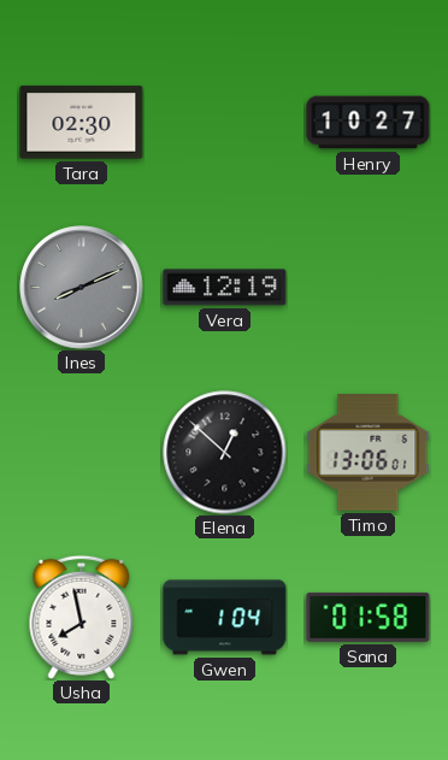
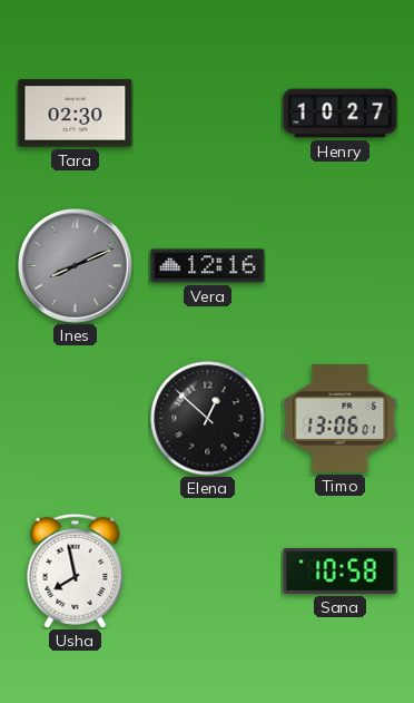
Vera: 12:19 -> 12:16
Gwen: 1:04 -> none
Sana: 01:58 -> 10:58
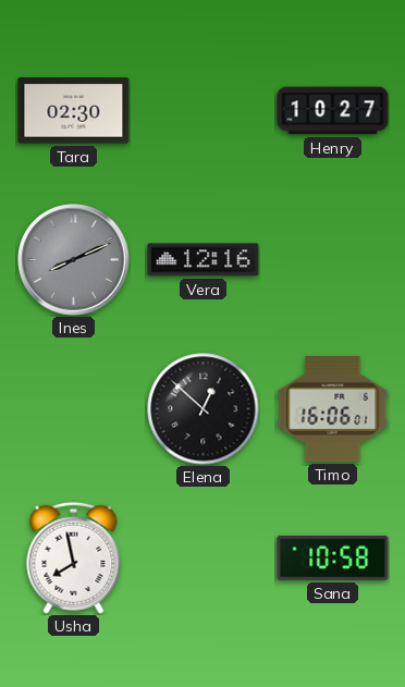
Timo: 13:06 -> 16:06
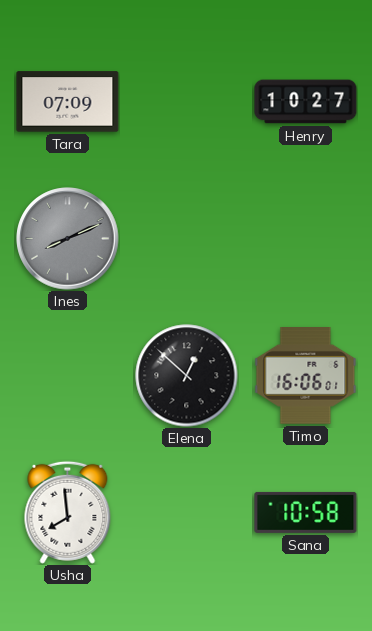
Tara: 02:30 -> 07:09
Vera: 12:16 -> none
Usha: 7:58 -> 7:59
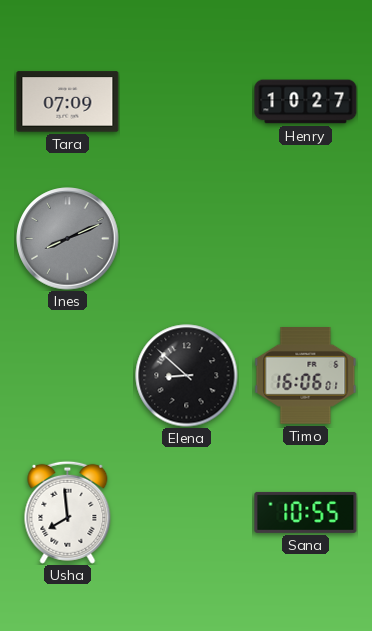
Elena: 12:52 -> 8:52
Sana: 10:58 -> 10:55
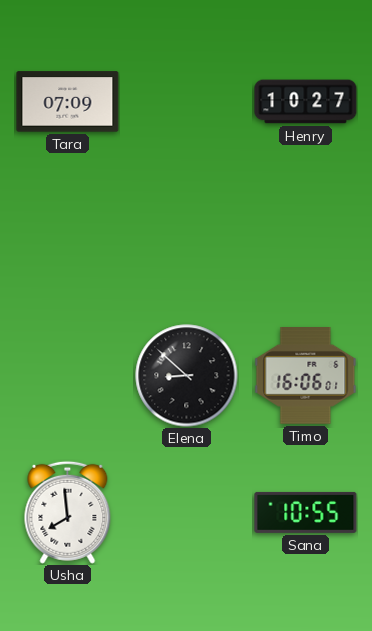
Ines: 8:11 -> none
